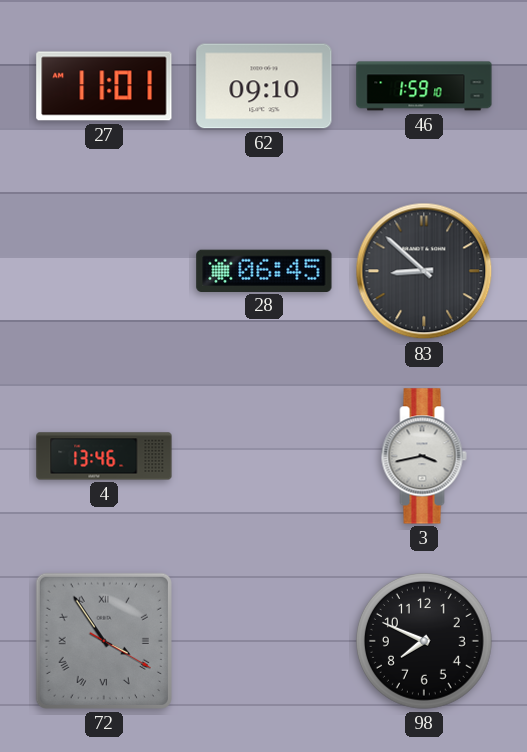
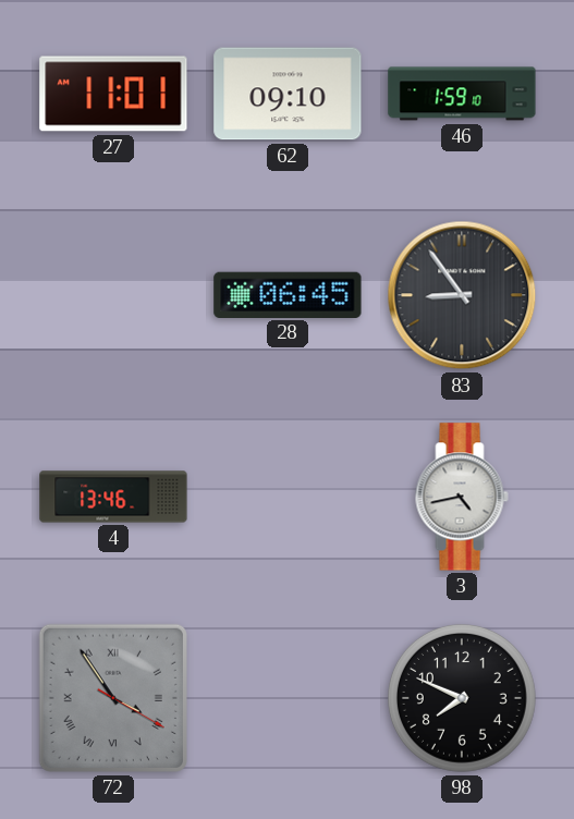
83: 8:52 -> 8:54
3: 3:43 -> 4:43
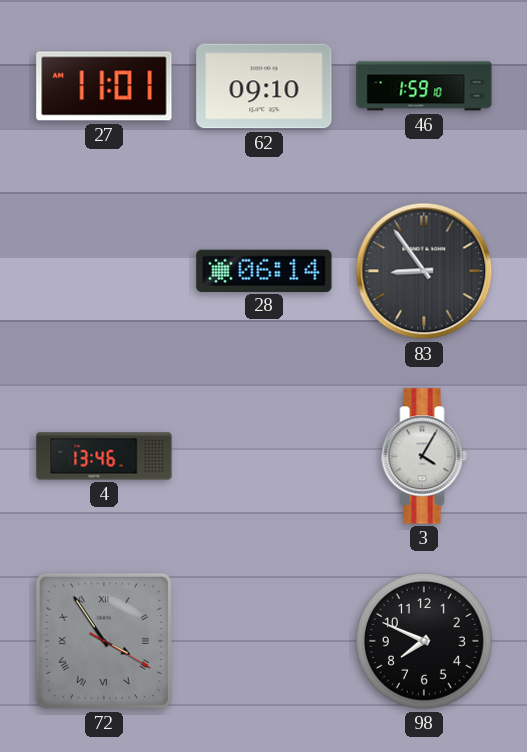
28: 06:45 -> 06:14
3: 4:43 -> 4:05
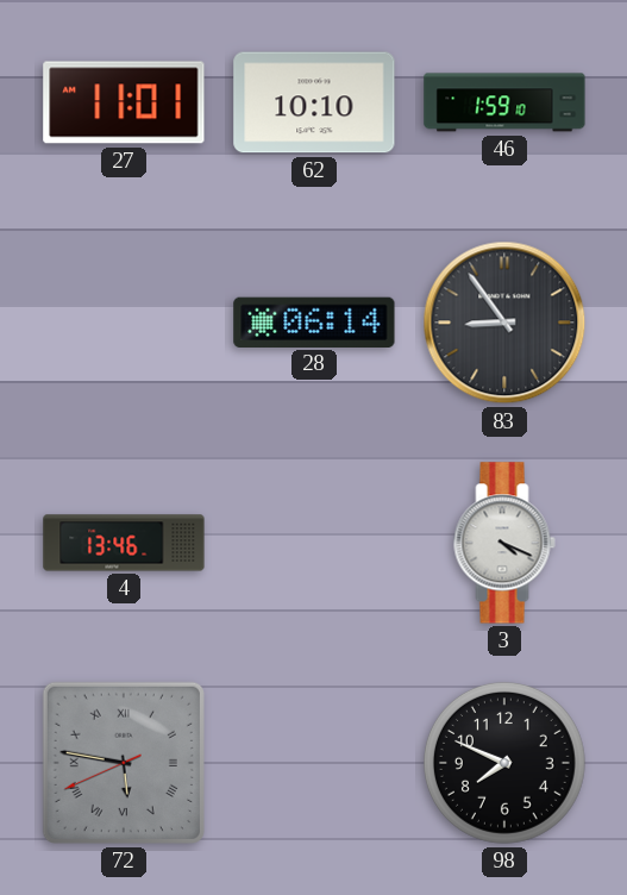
62: 09:10 -> 10:10
3: 4:05 -> 4:19
72: 3:54 -> 5:46
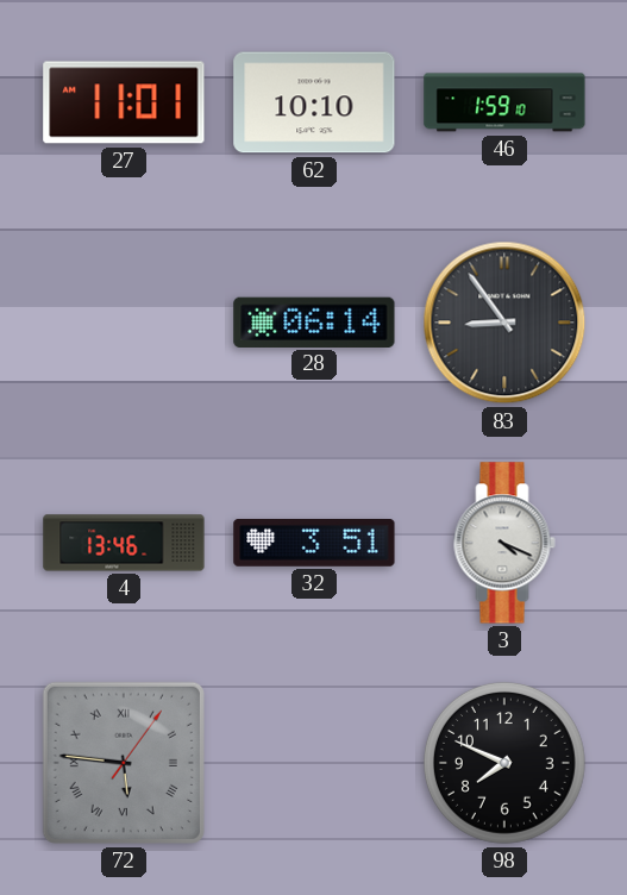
32: none -> 3:51
72: 5:46:41 -> 5:46:06
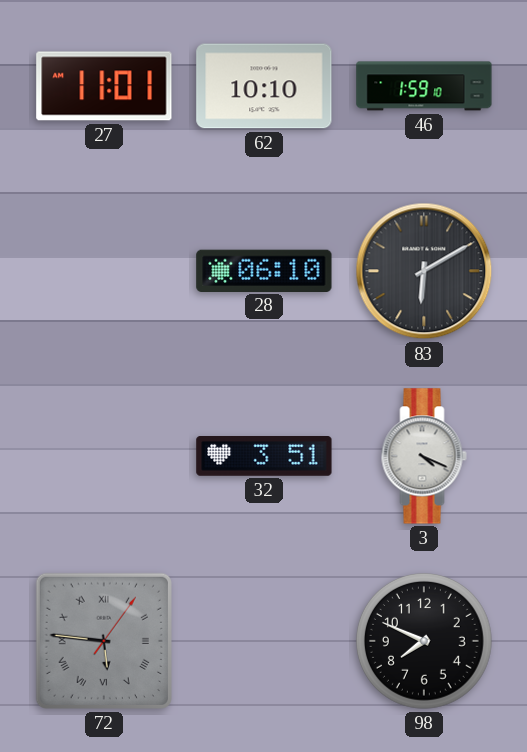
28: 06:14 -> 06:10
83: 8:54 -> 6:10
4: 13:46 -> none
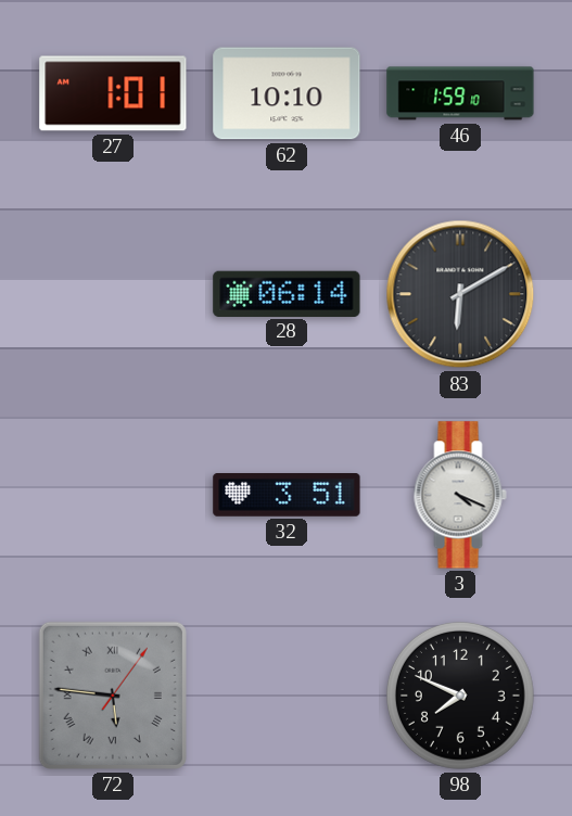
27: 11:01 -> 1:01
28: 06:10 -> 06:14
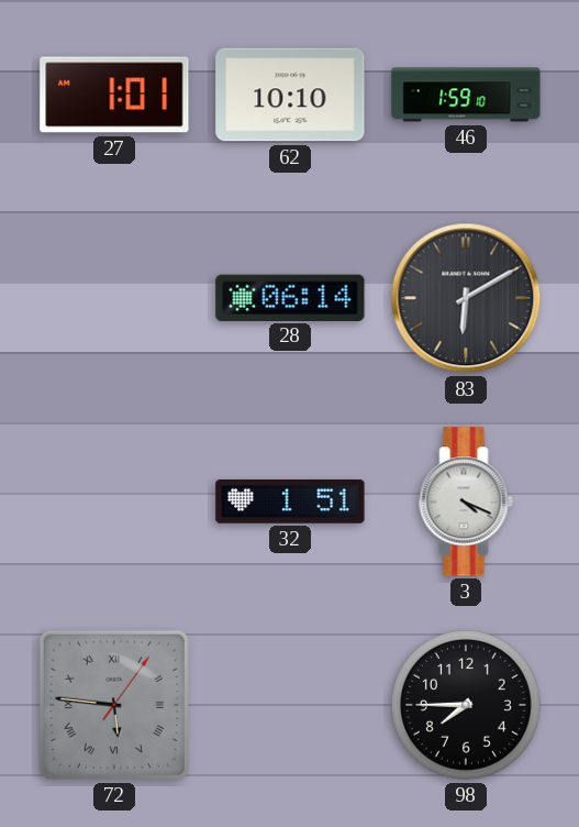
32: 3:51 -> 1:51
98: 7:49 -> 7:45
